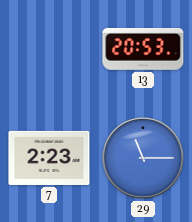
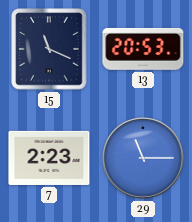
15: none -> 11:19
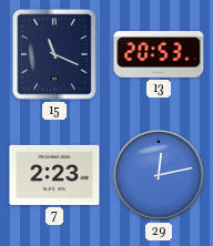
29: 11:15 -> 12:13
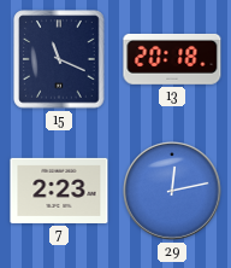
13: 20:53 -> 20:18
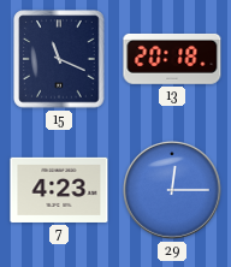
7: 2:23 -> 4:23
29: 12:13 -> 12:15
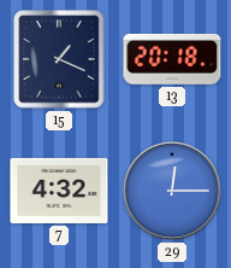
15: 11:19 -> 1:19
7: 4:23 -> 4:32
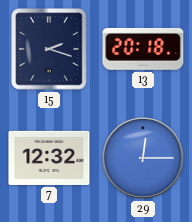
15: 1:19 -> 2:18
7: 4:32 -> 12:32
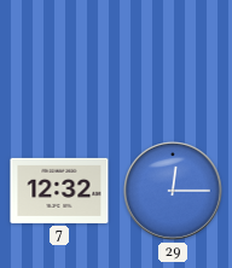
15: 2:18 -> none
13: 20:18 -> none
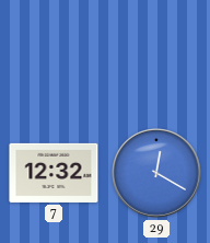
29: 12:15 -> 12:20
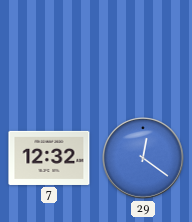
29: 12:20 -> 12:21
